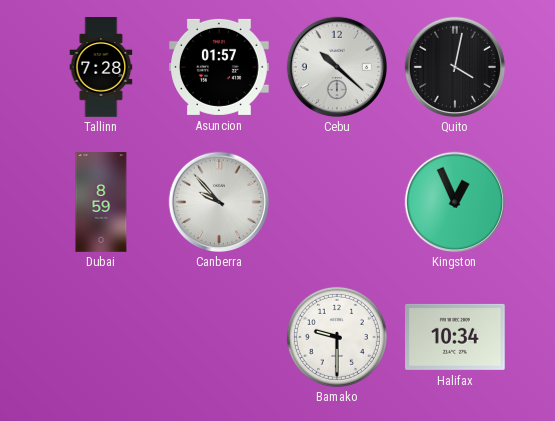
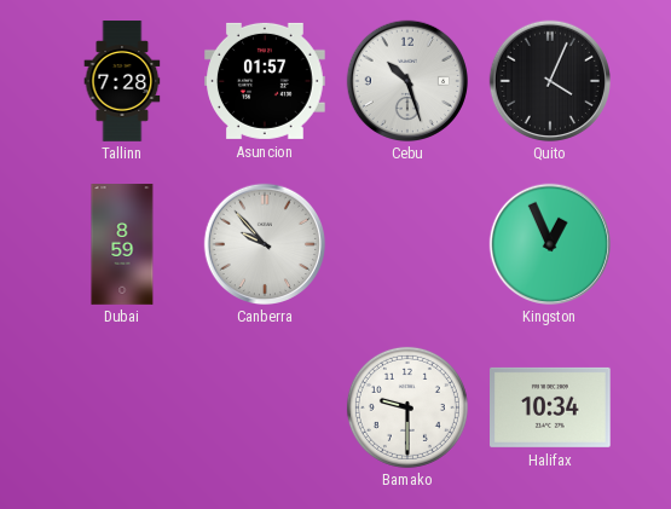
Cebu: 10:22 -> 10:27
Quito: 4:02 -> 4:04
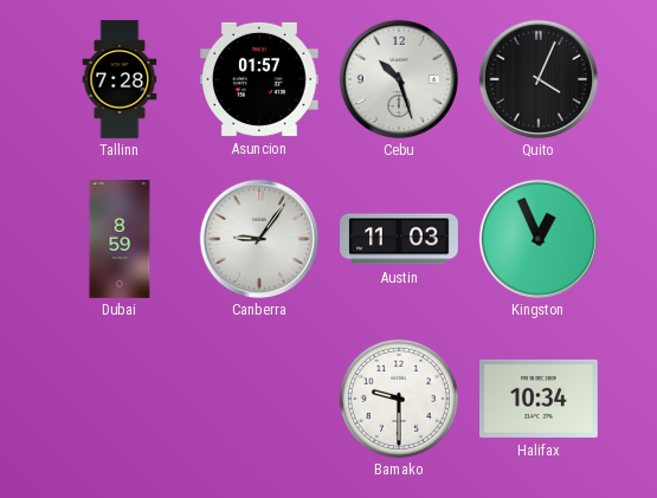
Canberra: 9:53 -> 9:06
Austin: none -> 11:03
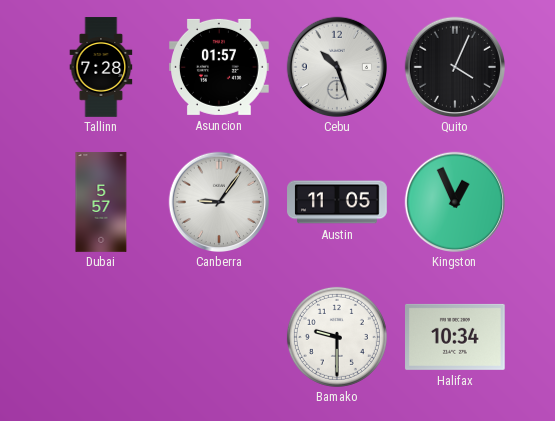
Dubai: 8:59 -> 5:57
Austin: 11:03 -> 11:05
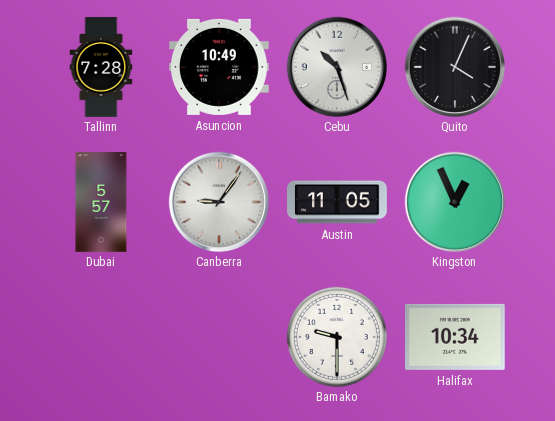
Asuncion: 01:57 -> 10:49
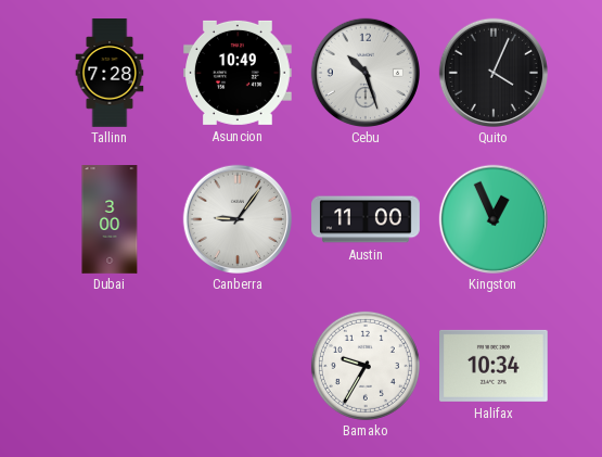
Dubai: 5:57 -> 3:00
Austin: 11:05 -> 11:00
Bamako: 9:30 -> 9:35
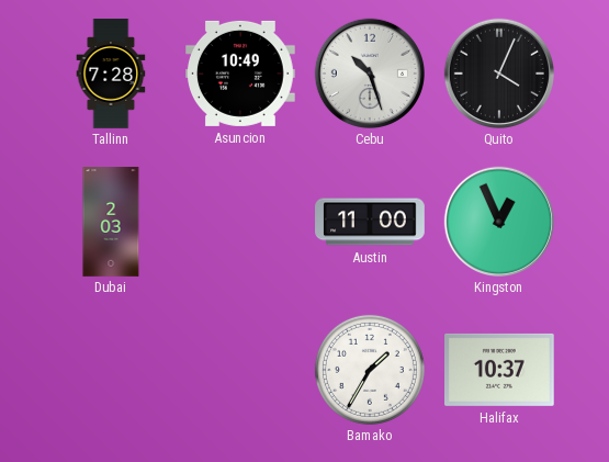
Dubai: 3:00 -> 2:03
Canberra: 9:06 -> none
Bamako: 9:35 -> 1:35
Halifax: 10:34 -> 10:37
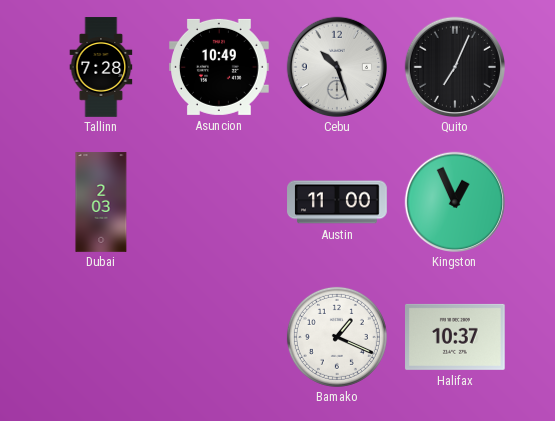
Quito: 4:04 -> 7:04
Bamako: 1:35 -> 1:19
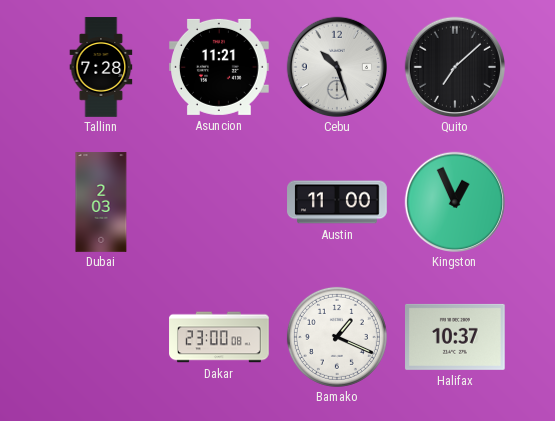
Asuncion: 10:49 -> 11:21
Quito: 7:04 -> 7:08
Dakar: none -> 23:00
